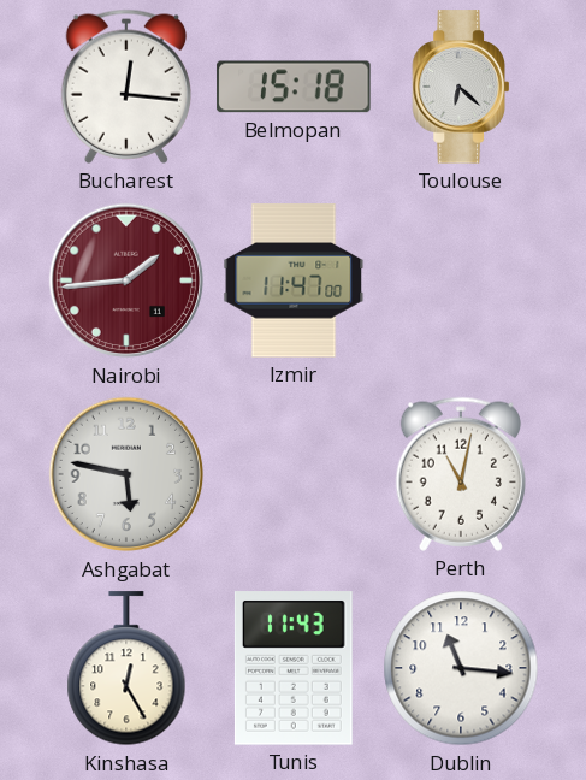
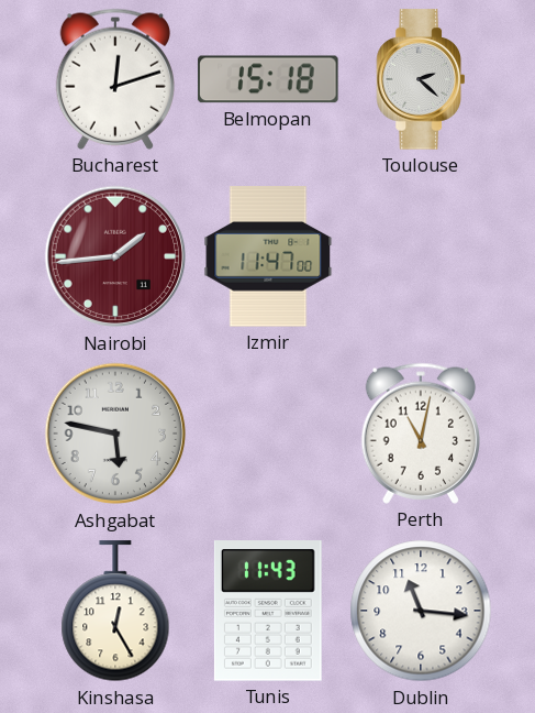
Bucharest: 12:16 -> 12:12
Toulouse: 6:22 -> 2:22
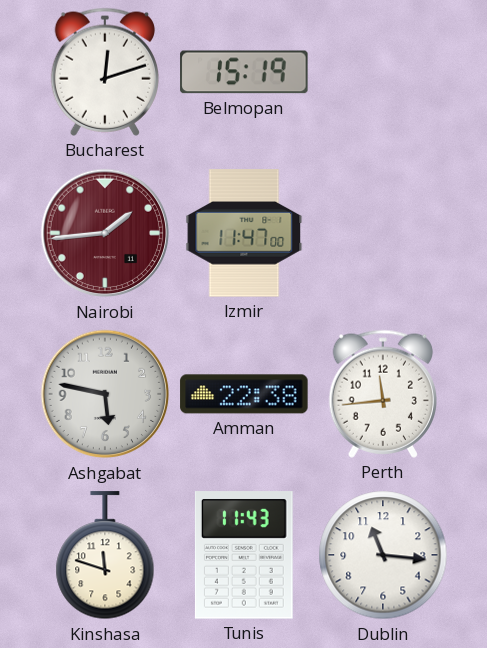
Belmopan: 15:18 -> 15:19
Toulouse: 2:22 -> none
Amman: none -> 22:38
Perth: 11:02 -> 11:44
Kinshasa: 12:25 -> 11:48
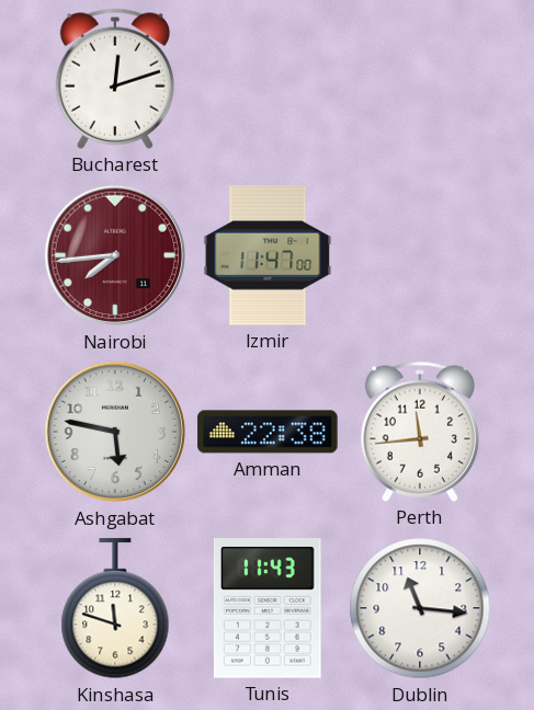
Belmopan: 15:19 -> none
Nairobi: 1:44 -> 7:44
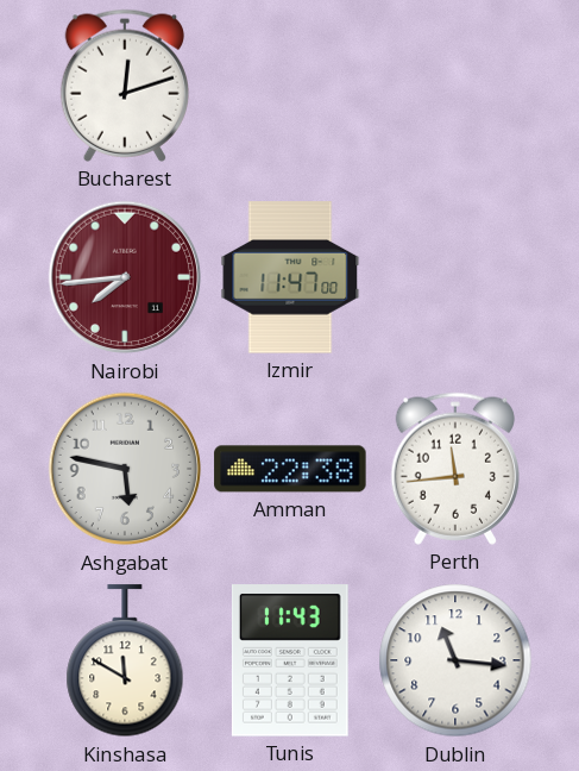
Kinshasa: 11:48 -> 11:50
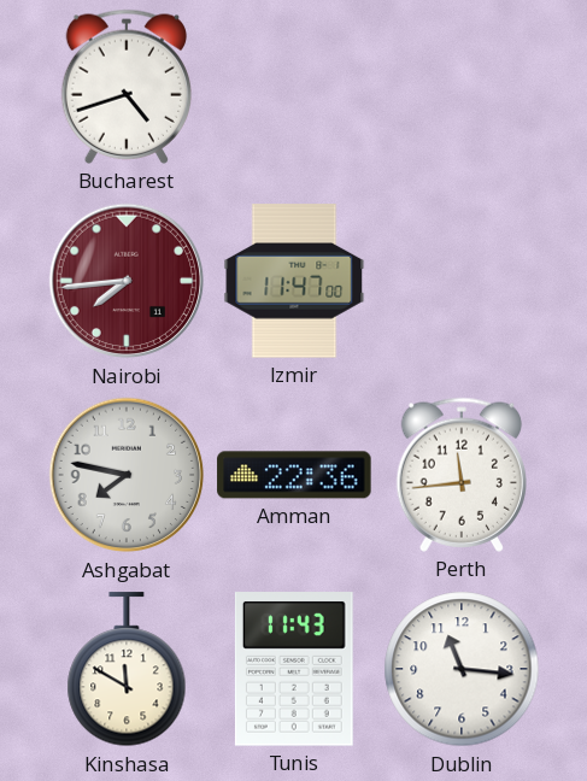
Bucharest: 12:12 -> 4:42
Ashgabat: 5:47 -> 7:47
Amman: 22:38 -> 22:36
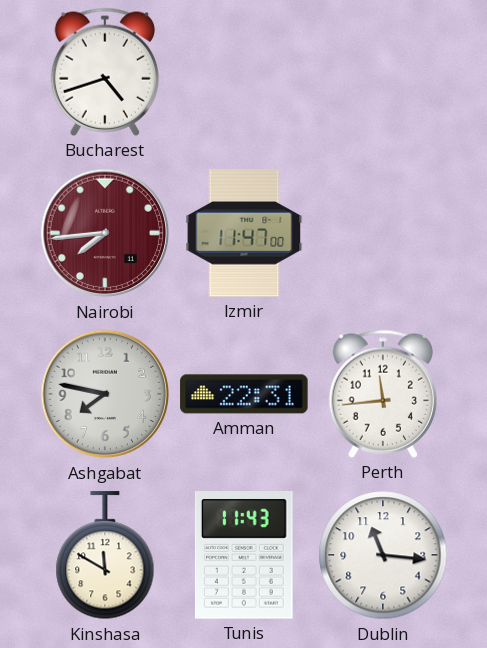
Amman: 22:36 -> 22:31
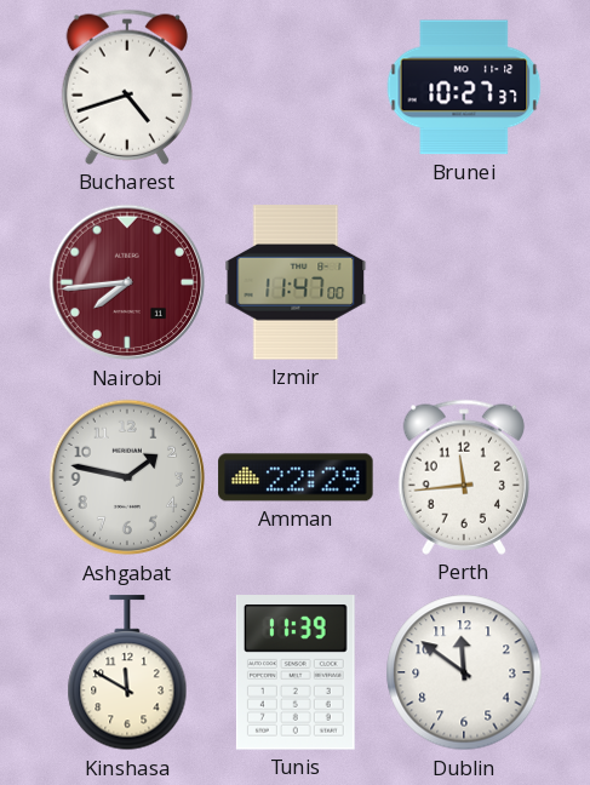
Brunei: none -> 10:27
Ashgabat: 7:47 -> 1:47
Amman: 22:31 -> 22:29
Tunis: 11:43 -> 11:39
Dublin: 11:16 -> 11:51
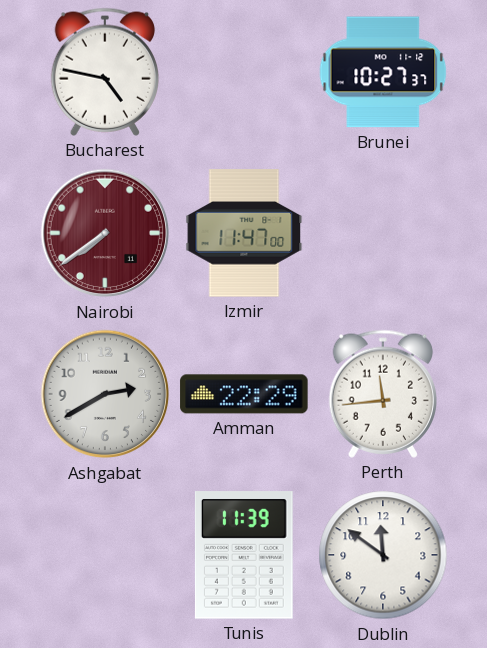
Bucharest: 4:42 -> 4:47
Nairobi: 7:44 -> 7:39
Ashgabat: 1:47 -> 2:40
Kinshasa: 11:50 -> none
